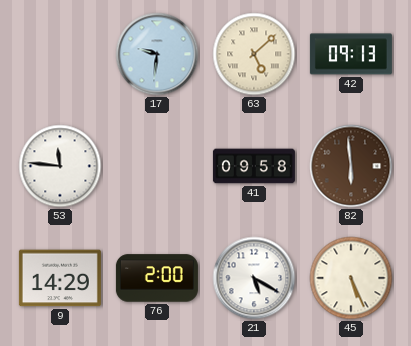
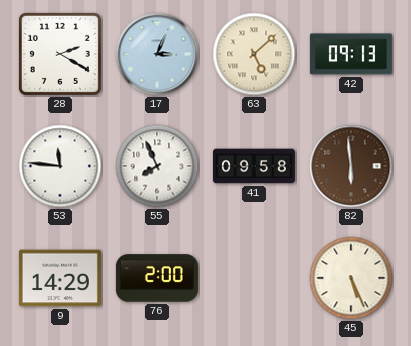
28: none -> 2:20
17: 9:31 -> 3:04
55: none -> 7:56
21: 5:20 -> none
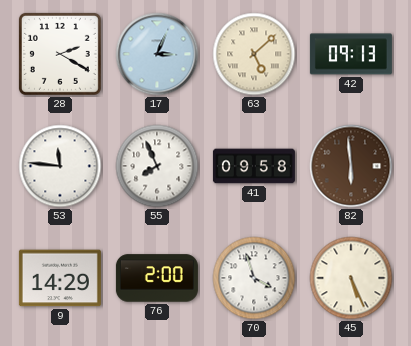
70: none -> 3:57
